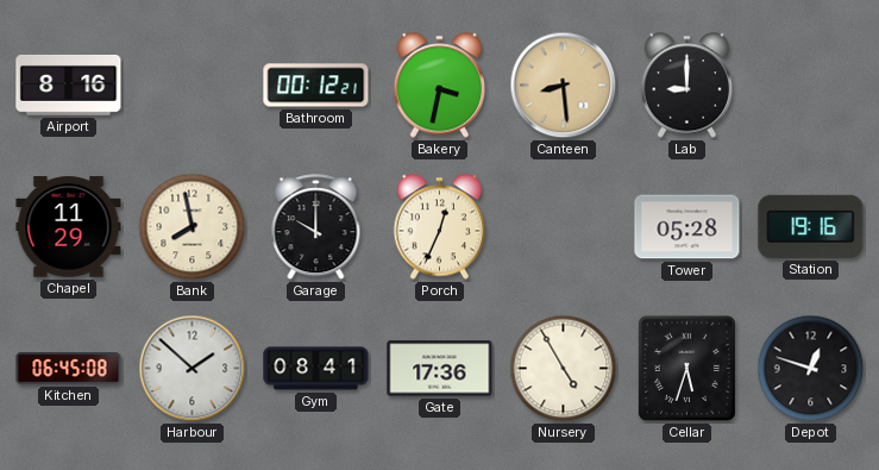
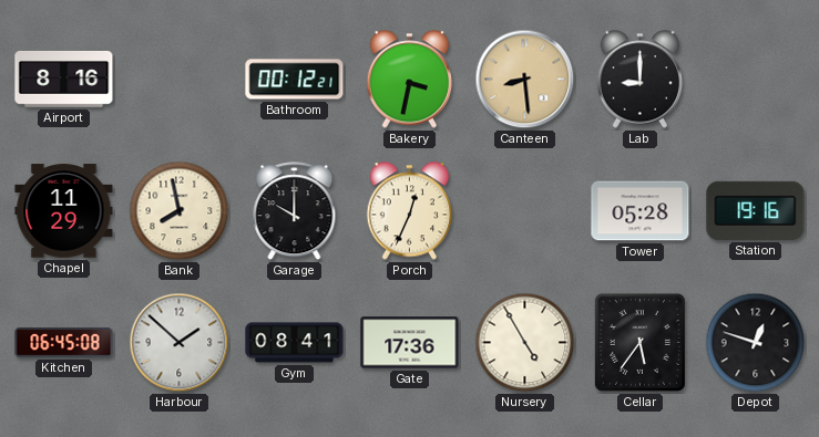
Cellar: 5:33 -> 5:36
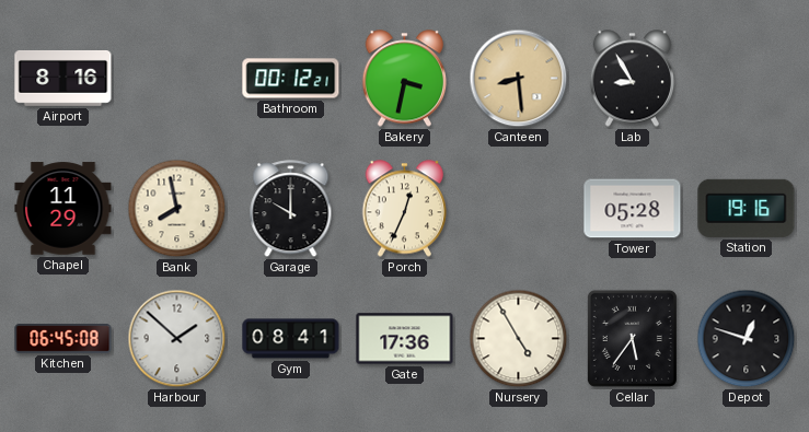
Lab: 9:00 -> 8:55
